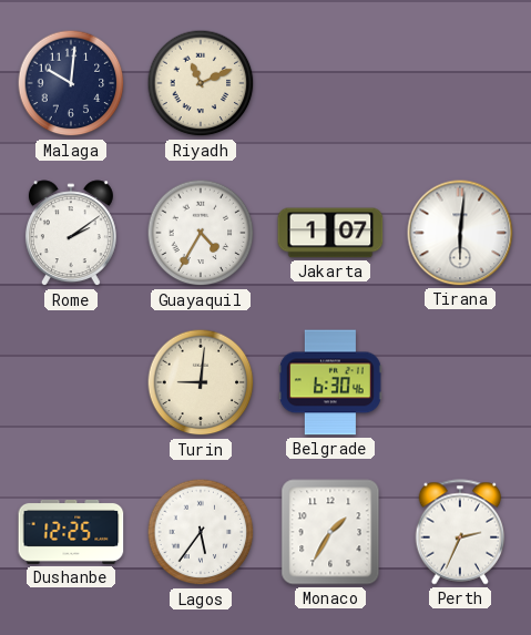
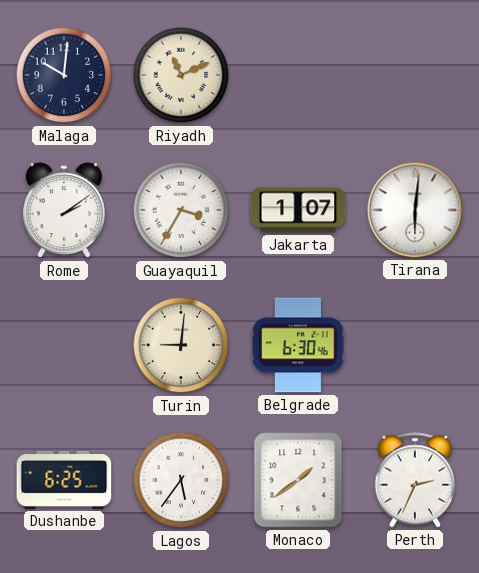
Guayaquil: 4:35 -> 3:35
Dushanbe: 12:25 -> 6:25
Monaco: 1:35 -> 1:39
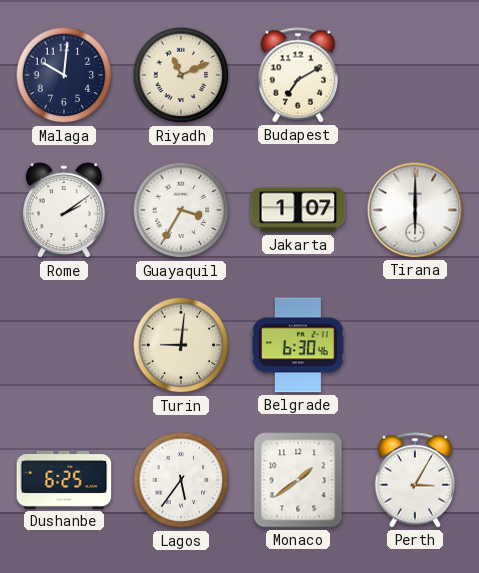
Budapest: none -> 7:10
Tirana: 6:01 -> 6:00
Perth: 2:34 -> 3:05
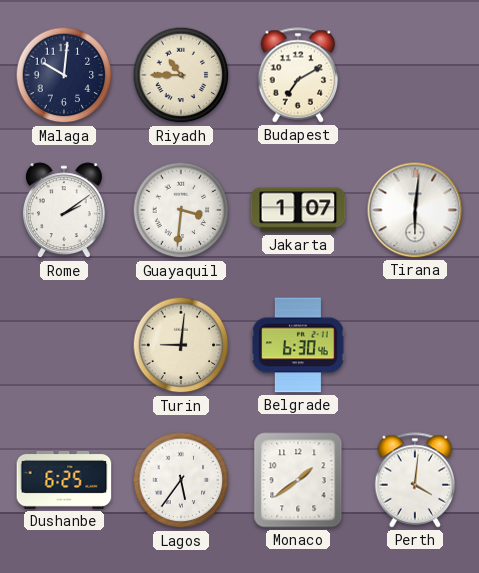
Riyadh: 11:11 -> 10:45
Guayaquil: 3:35 -> 3:31
Tirana: 6:00 -> 6:01
Perth: 3:05 -> 4:01
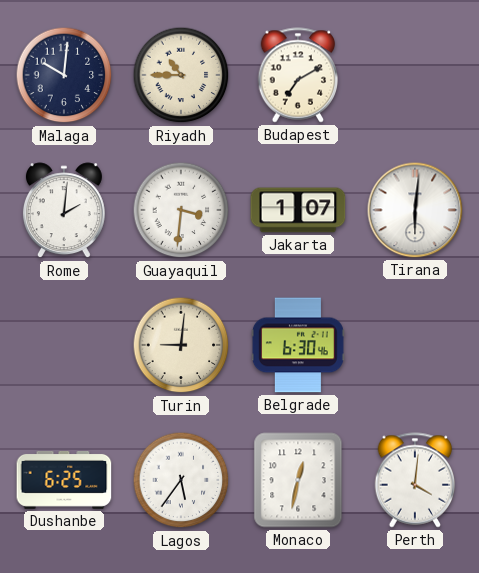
Rome: 2:09 -> 2:01
Monaco: 1:39 -> 12:32
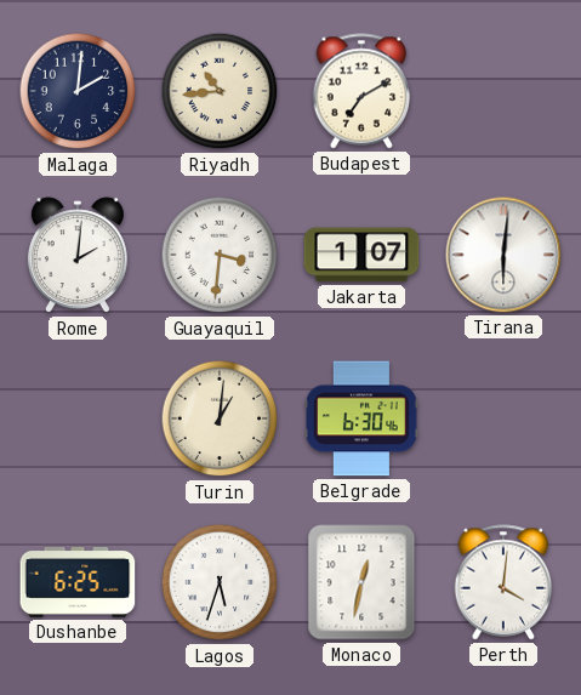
Malaga: 10:01 -> 2:01
Riyadh: 10:45 -> 10:44
Turin: 9:01 -> 1:01
Lagos: 5:36 -> 5:33
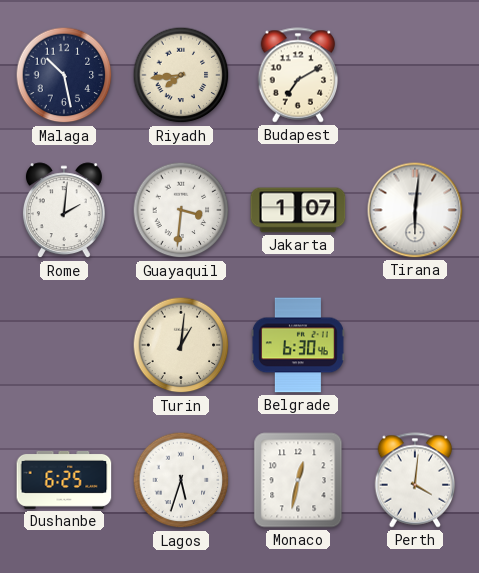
Malaga: 2:01 -> 10:28
Riyadh: 10:44 -> 7:44
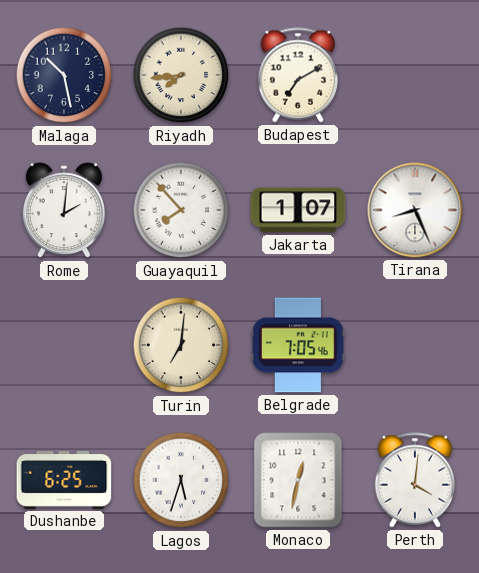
Guayaquil: 3:31 -> 7:53
Tirana: 6:01 -> 8:26
Turin: 1:01 -> 7:01
Belgrade: 6:30 -> 7:05
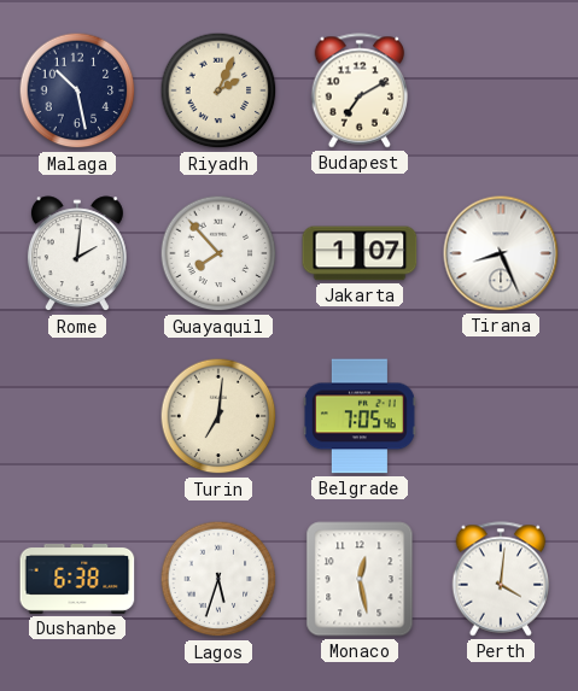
Riyadh: 7:44 -> 2:04
Dushanbe: 6:25 -> 6:38
Monaco: 12:32 -> 12:28
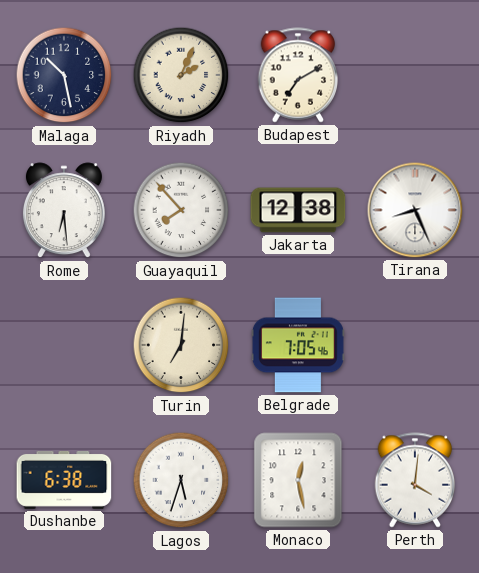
Rome: 2:01 -> 6:29
Jakarta: 1:07 -> 12:38
